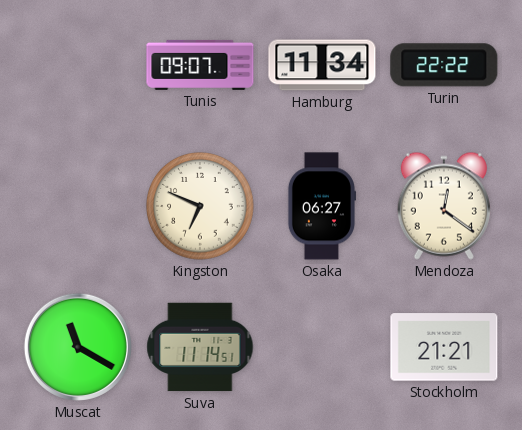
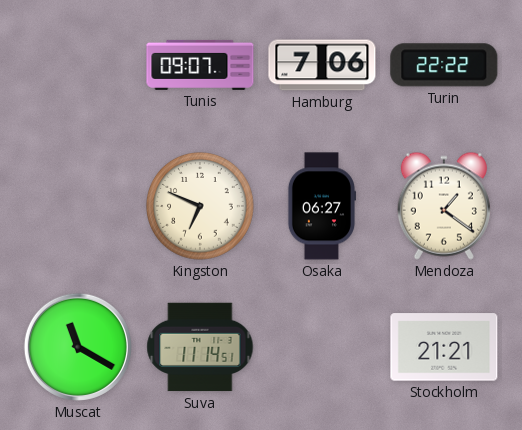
Hamburg: 11:34 -> 7:06
Mendoza: 12:21 -> 1:21
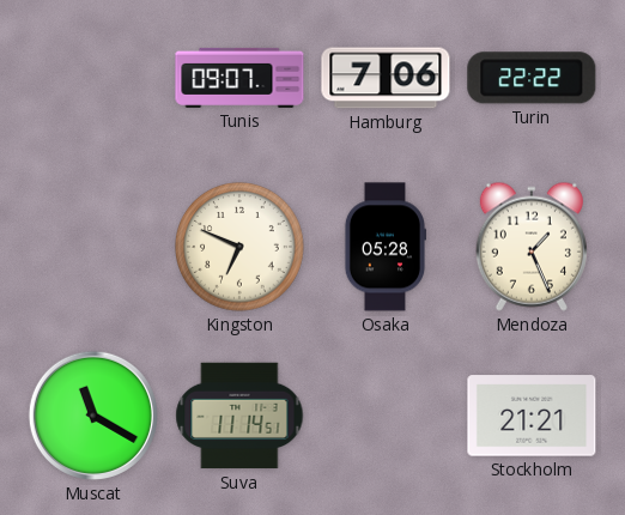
Osaka: 06:27 -> 05:28
Mendoza: 1:21 -> 1:26
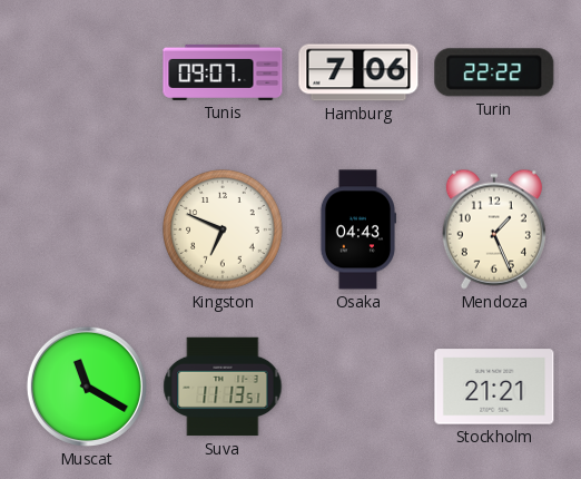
Osaka: 05:28 -> 04:43
Suva: 11:14 -> 11:13
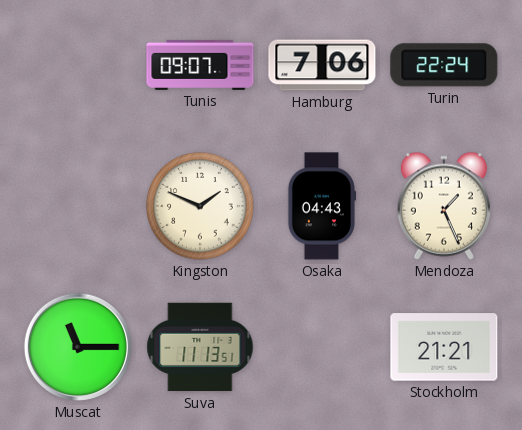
Turin: 22:22 -> 22:24
Kingston: 6:49 -> 1:49
Muscat: 11:20 -> 11:15
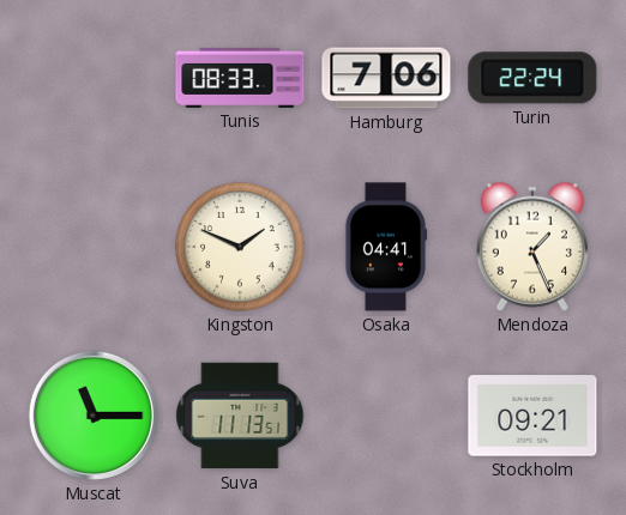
Tunis: 09:07 -> 08:33
Osaka: 04:43 -> 04:41
Stockholm: 21:21 -> 09:21
